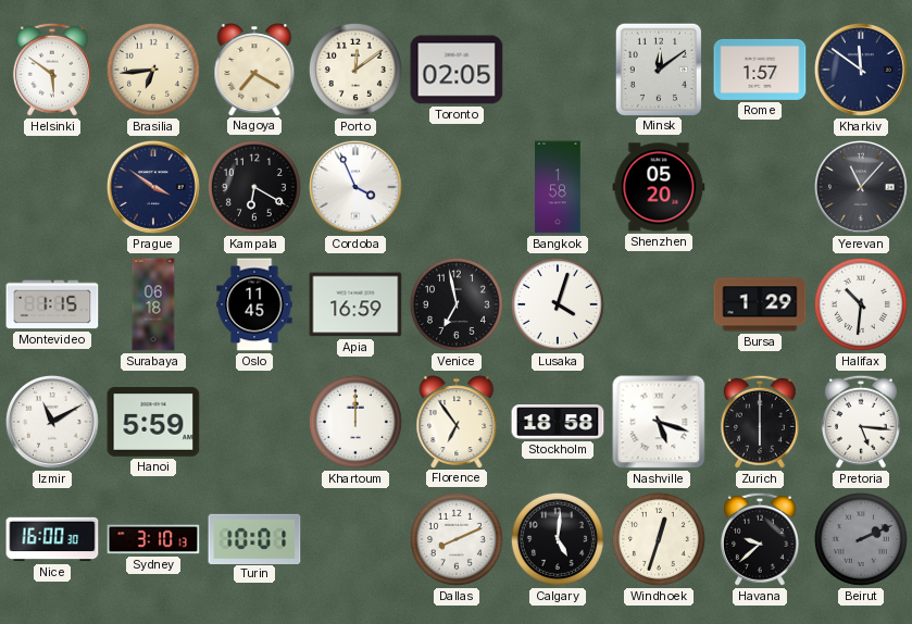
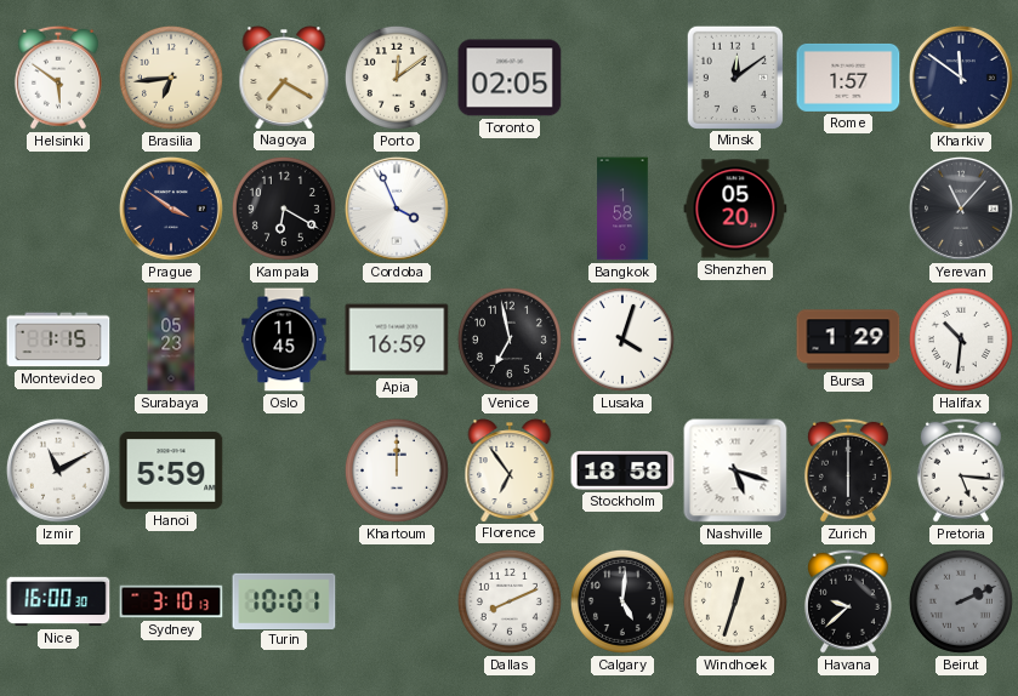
Surabaya: 06:18 -> 05:23
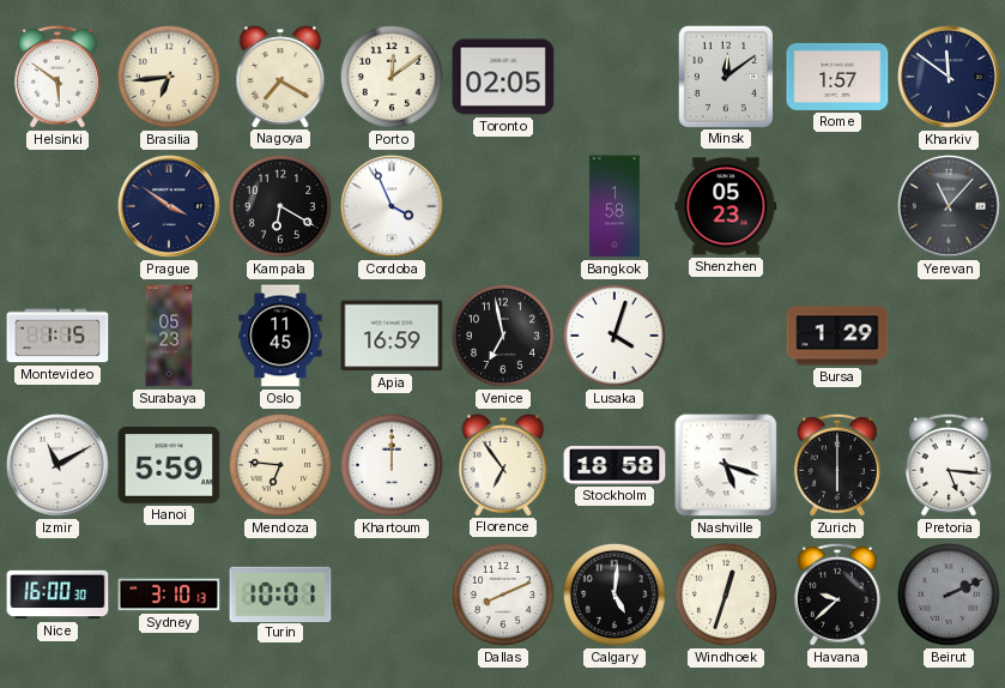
Shenzhen: 05:20 -> 05:23
Halifax: 10:31 -> none
Mendoza: none -> 6:46
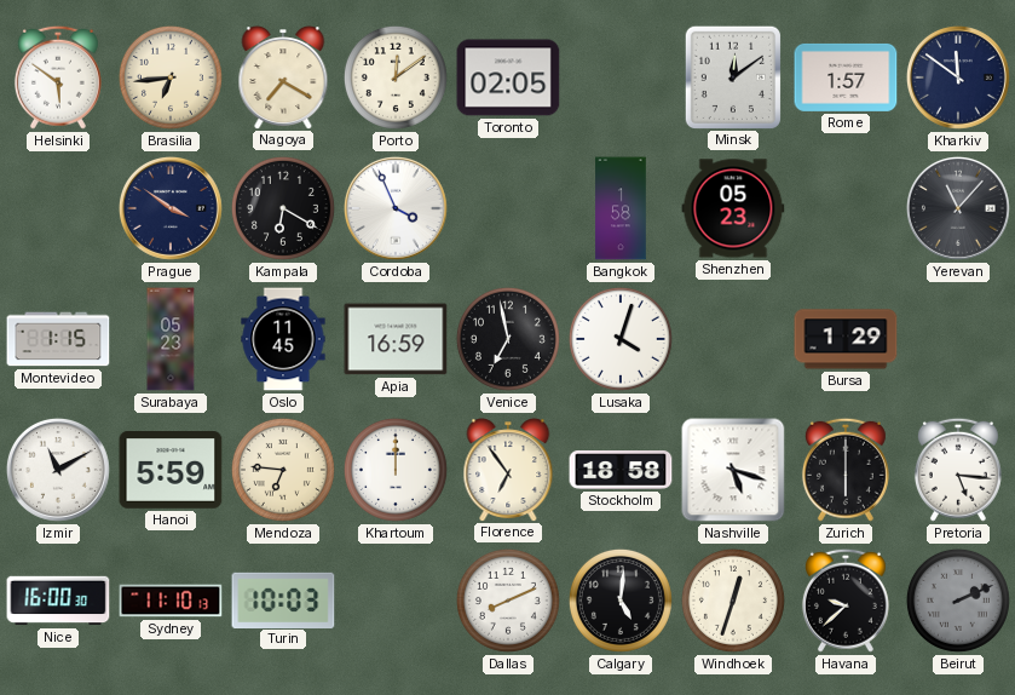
Sydney: 3:10 -> 11:10
Turin: 10:01 -> 10:03
